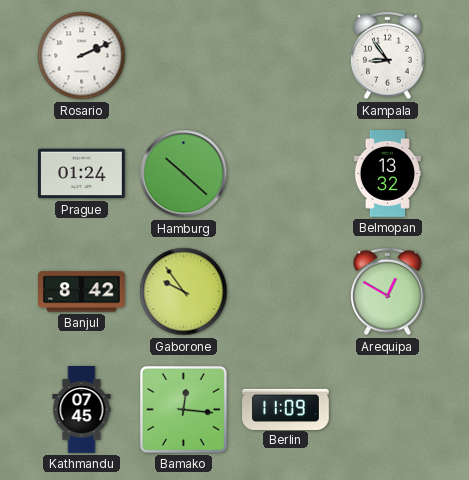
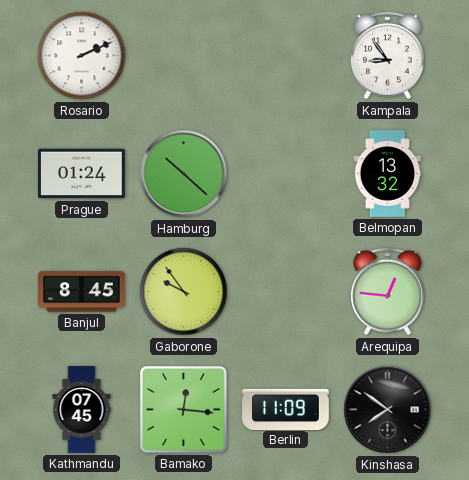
Banjul: 8:42 -> 8:45
Arequipa: 12:50 -> 12:46
Kinshasa: none -> 7:51
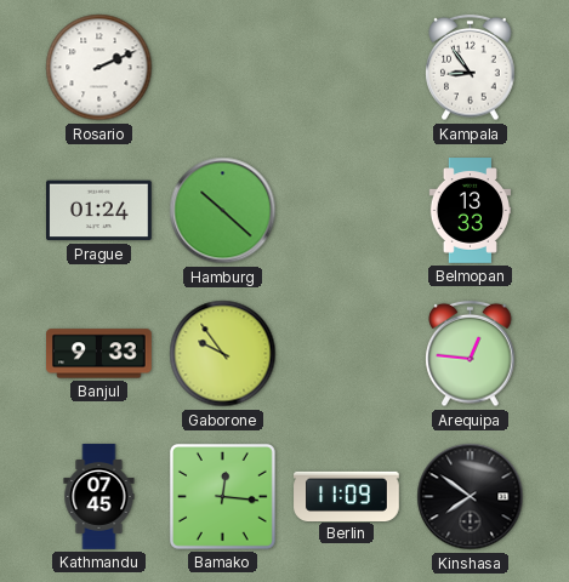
Belmopan: 13:32 -> 13:33
Banjul: 8:45 -> 9:33
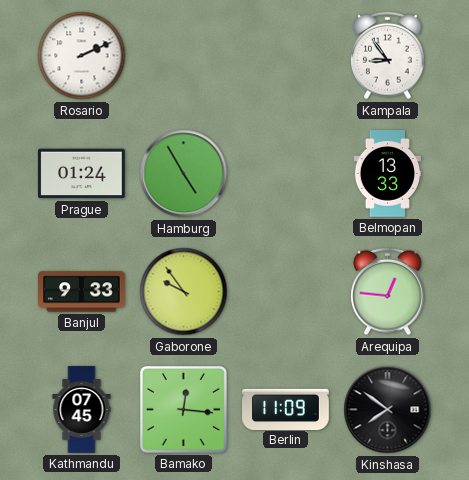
Hamburg: 10:22 -> 4:55
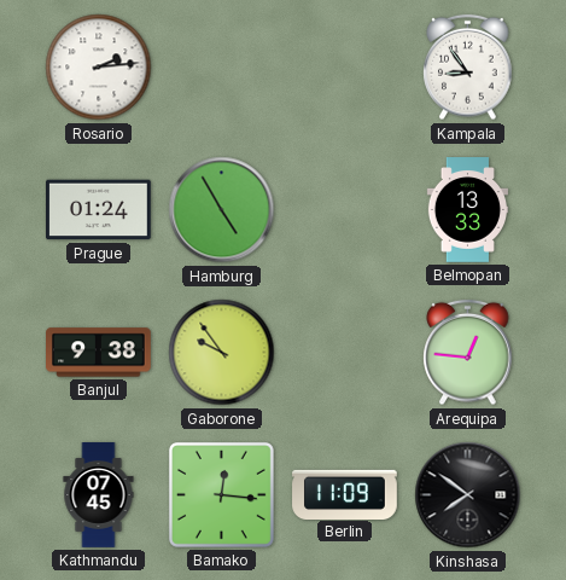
Rosario: 2:11 -> 2:14
Banjul: 9:33 -> 9:38
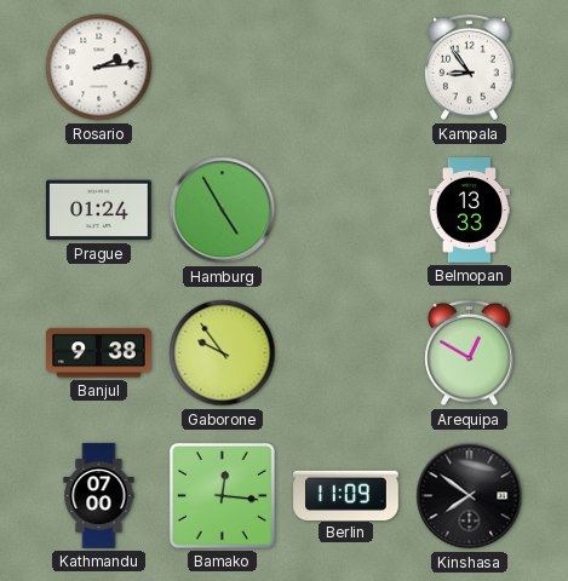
Arequipa: 12:46 -> 12:50
Kathmandu: 07:45 -> 07:00
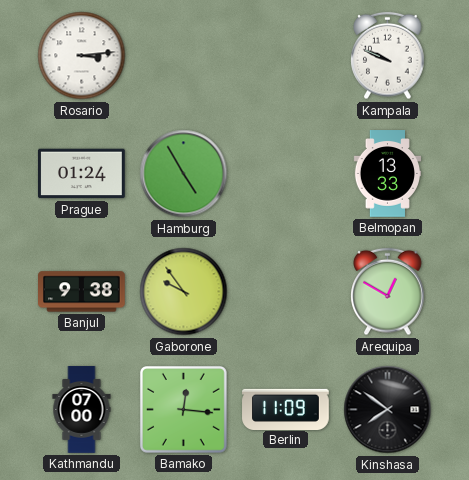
Rosario: 2:14 -> 3:14
Kampala: 8:54 -> 9:49
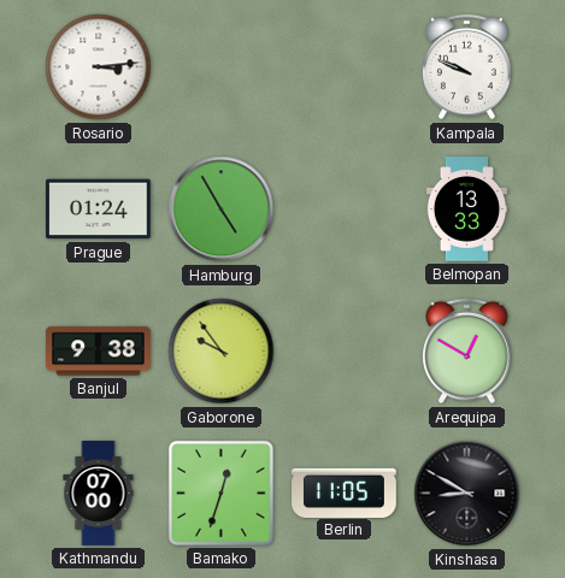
Bamako: 12:16 -> 12:33
Berlin: 11:09 -> 11:05
Kinshasa: 7:51 -> 8:50
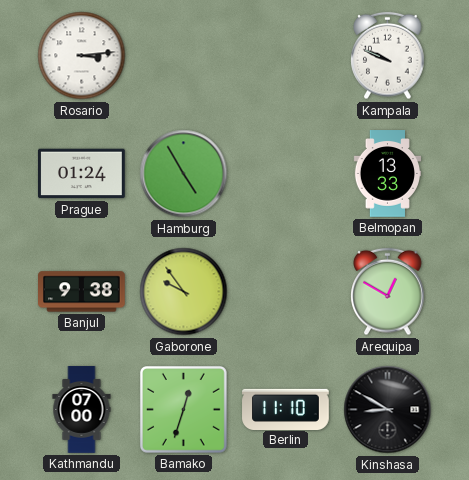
Berlin: 11:05 -> 11:10
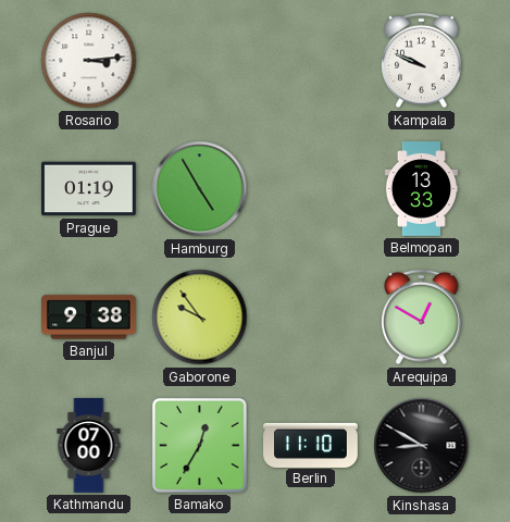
Prague: 01:24 -> 01:19
Bamako: 12:33 -> 12:35
